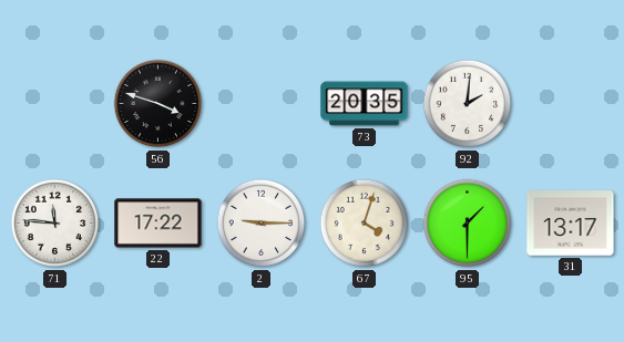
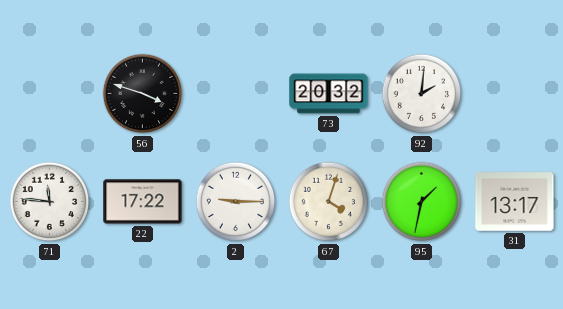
73: 20:35 -> 20:32
95: 1:30 -> 1:32
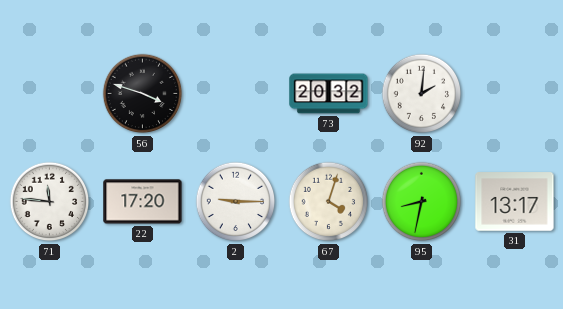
22: 17:22 -> 17:20
95: 1:32 -> 8:32
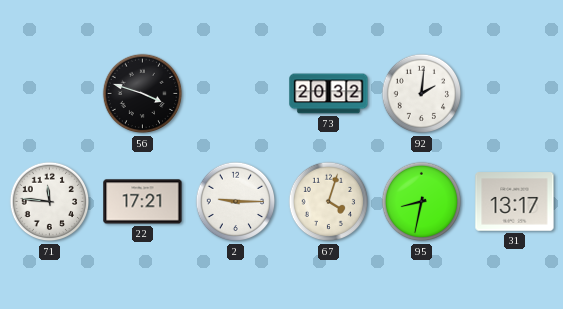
22: 17:20 -> 17:21
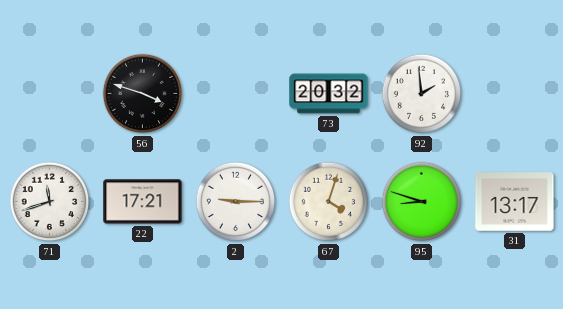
92: 2:01 -> 1:59
71: 11:46 -> 11:42
95: 8:32 -> 8:48
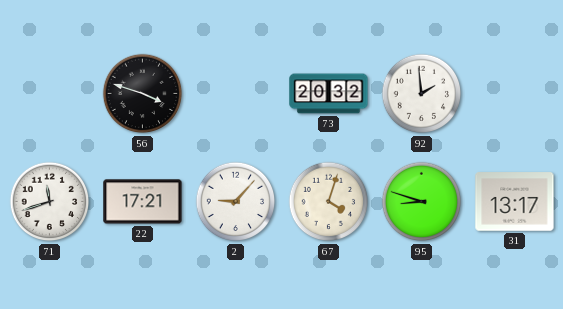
2: 9:15 -> 9:07
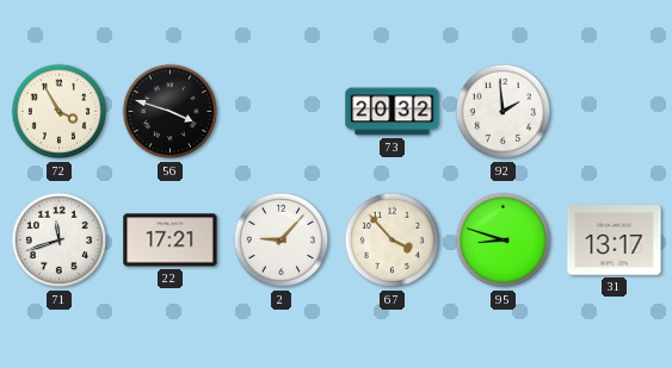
72: none -> 3:55
67: 4:03 -> 3:53
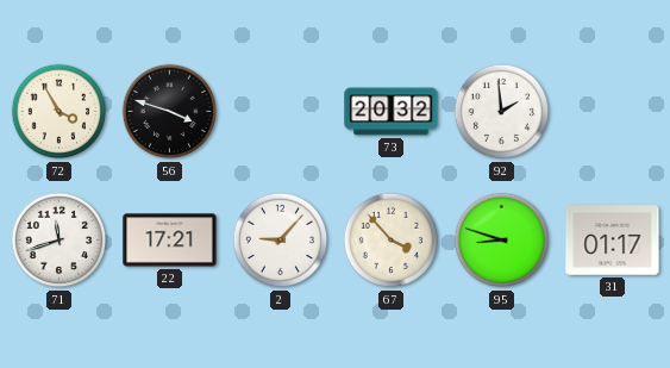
31: 13:17 -> 01:17
